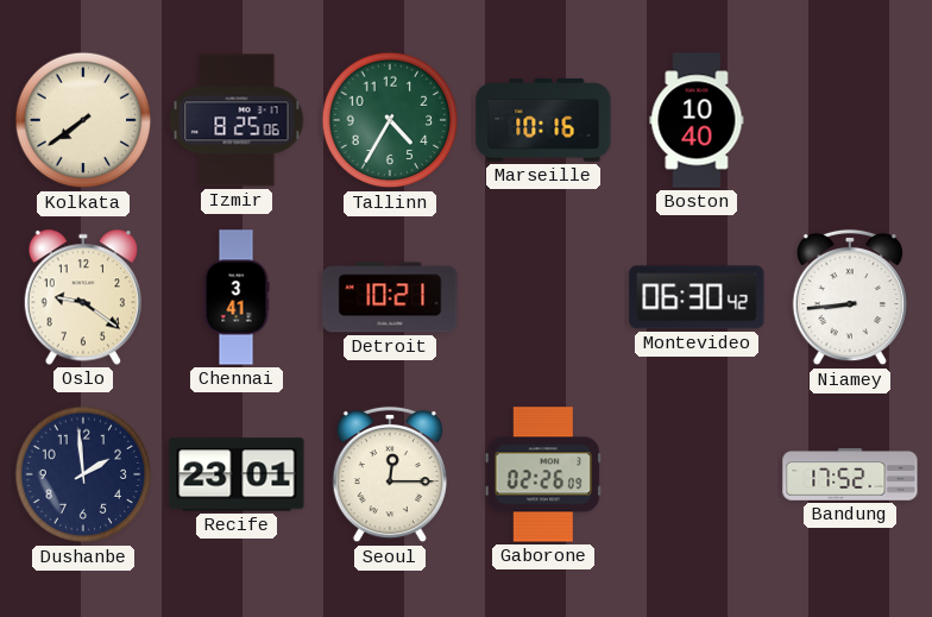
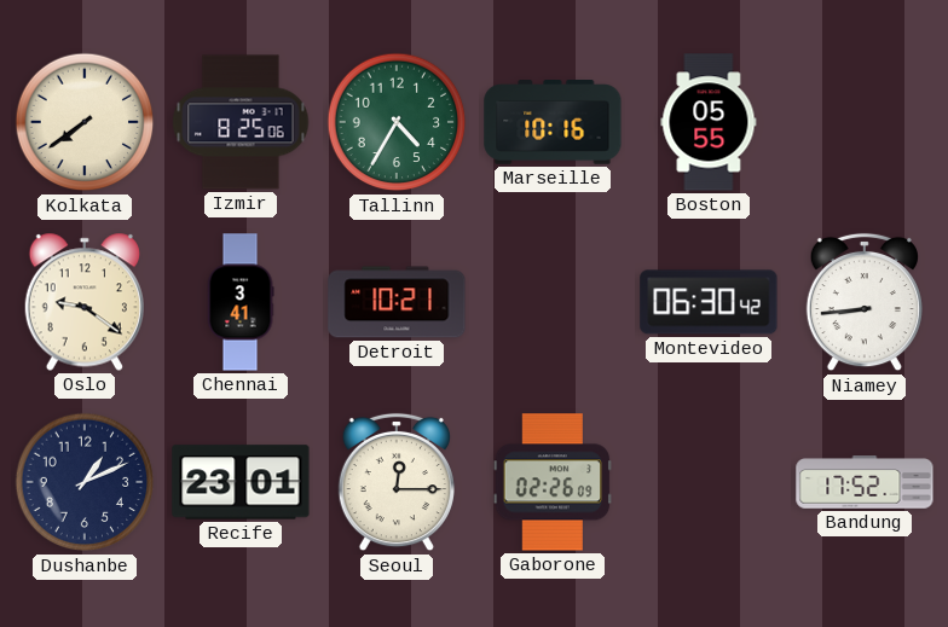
Boston: 10:40 -> 05:55
Dushanbe: 1:59 -> 1:11
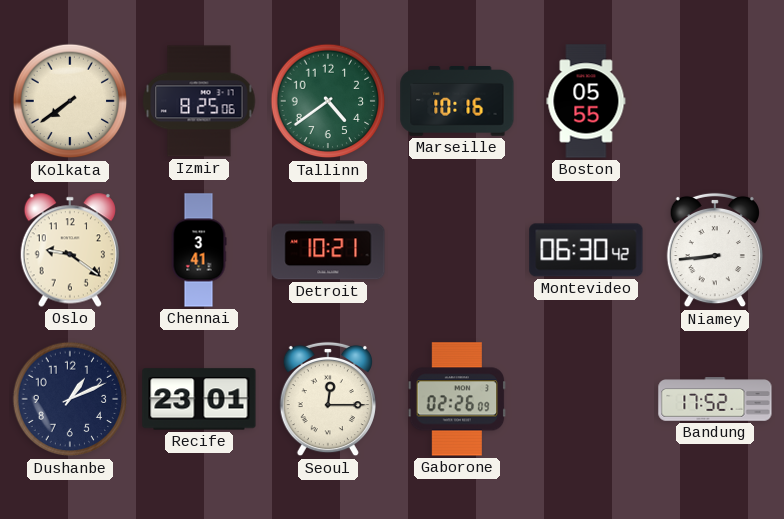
Tallinn: 4:35 -> 4:39
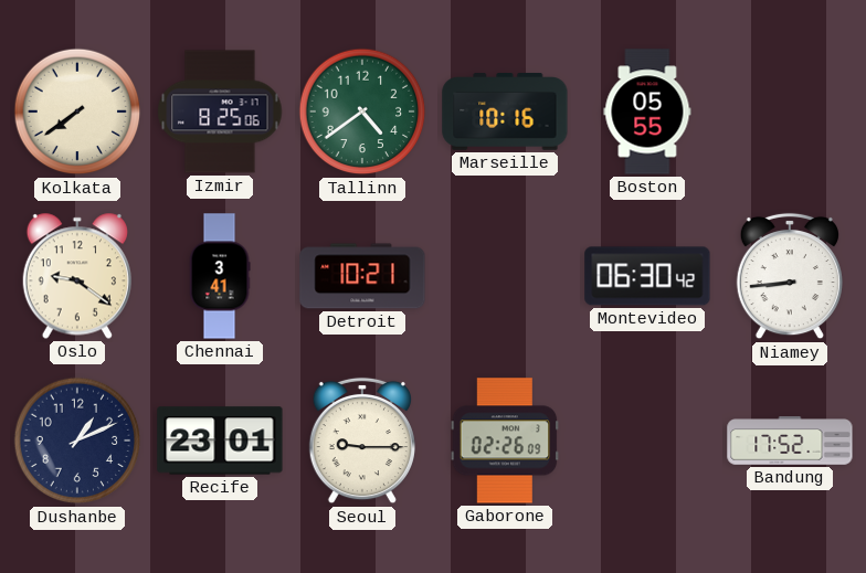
Seoul: 12:15 -> 9:15
